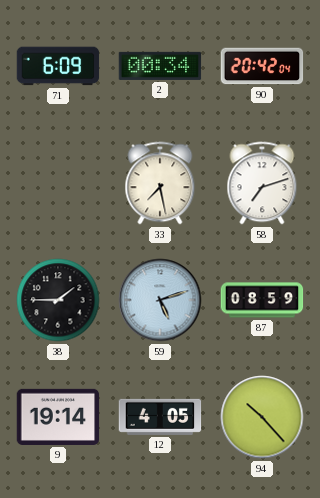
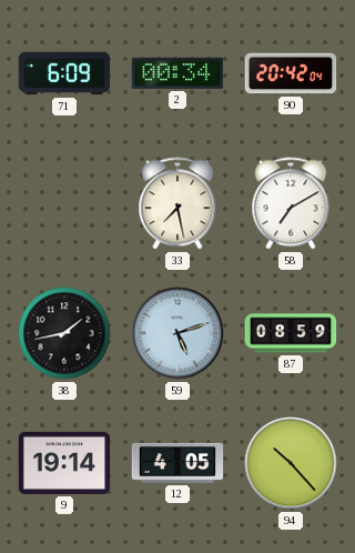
58: 7:12 -> 7:10
38: 1:45 -> 1:43
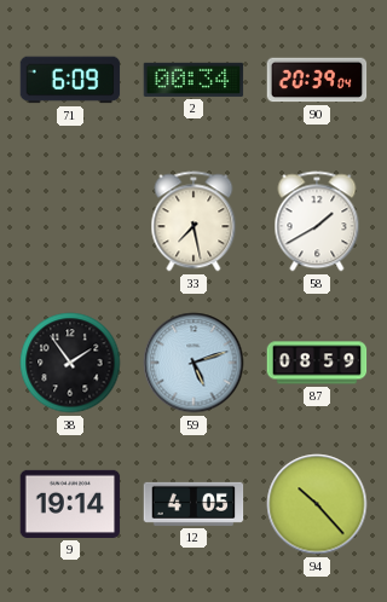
90: 20:42 -> 20:39
58: 7:10 -> 1:40
38: 1:43 -> 1:54
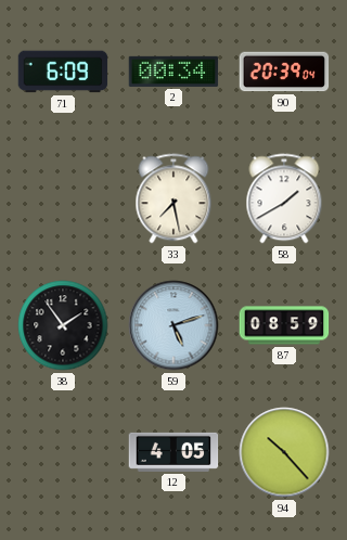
9: 19:14 -> none
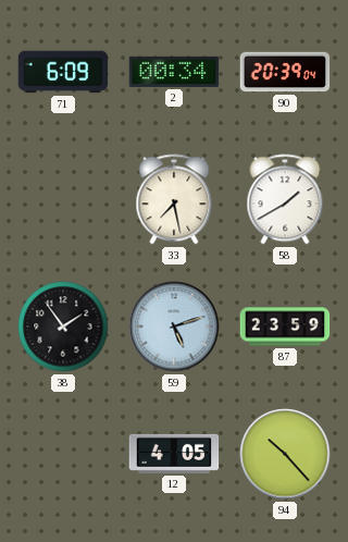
87: 08:59 -> 23:59
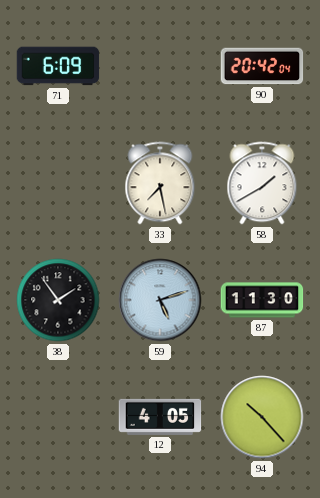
2: 00:34 -> none
90: 20:39 -> 20:42
87: 23:59 -> 11:30
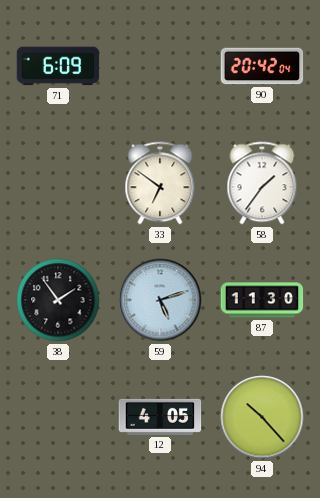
33: 7:28 -> 6:51
58: 1:40 -> 1:36
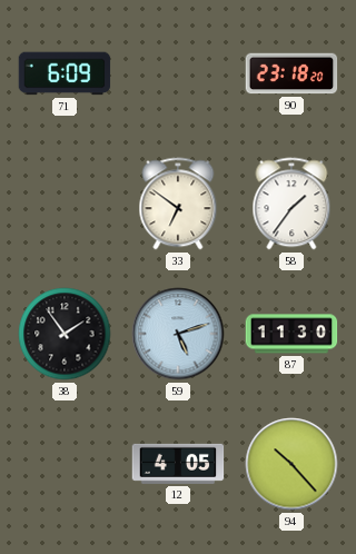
90: 20:42 -> 23:18
